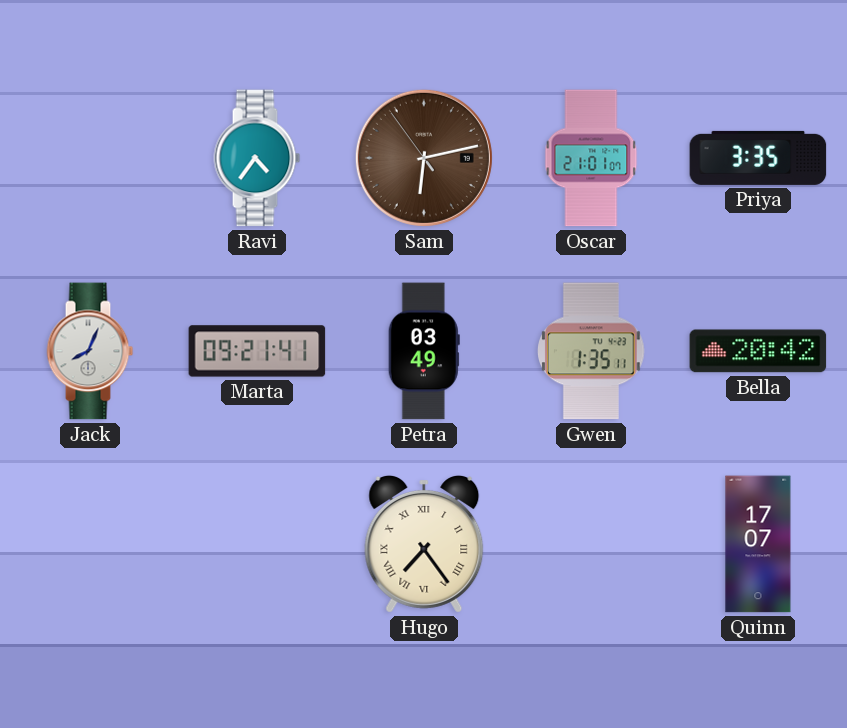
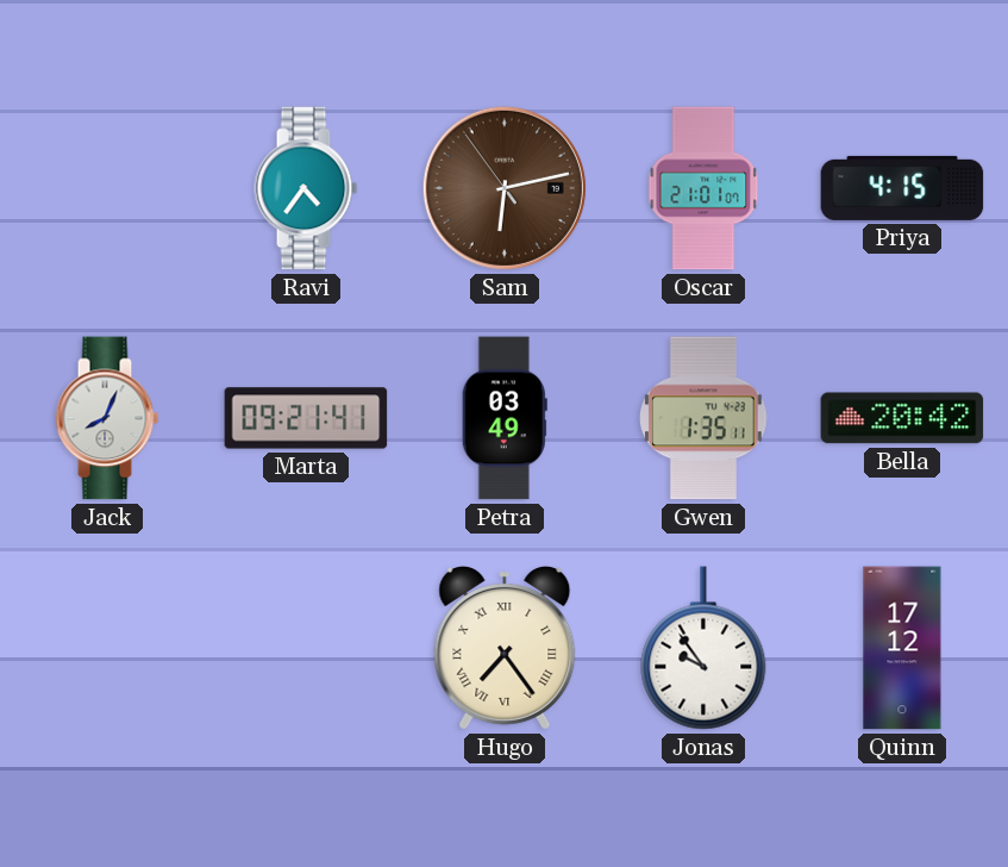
Priya: 3:35 -> 4:15
Jonas: none -> 9:54
Quinn: 17:07 -> 17:12
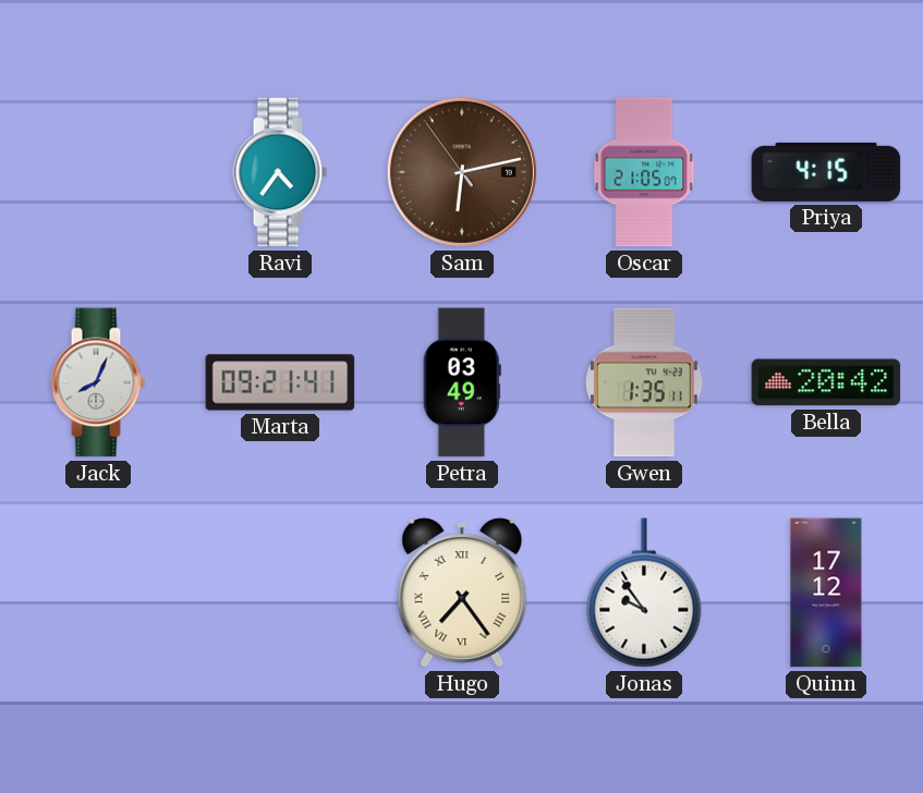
Oscar: 21:01 -> 21:05
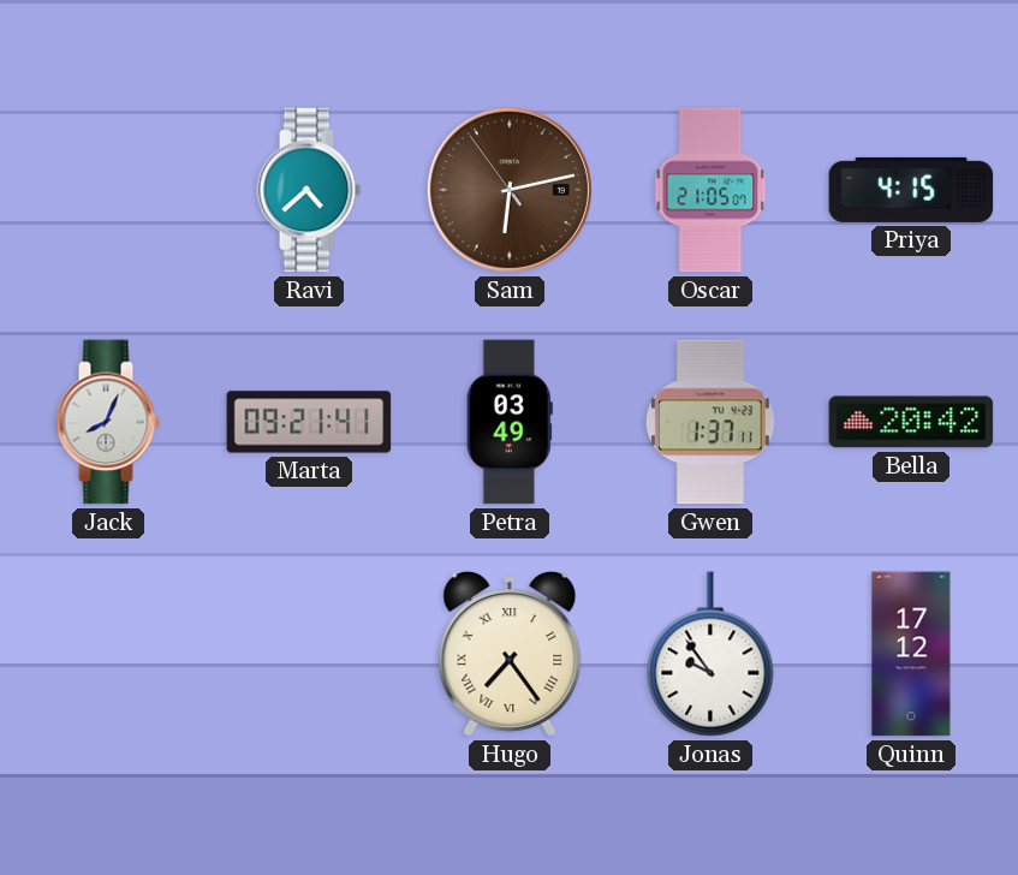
Ravi: 4:36 -> 4:38
Gwen: 1:35 -> 1:37
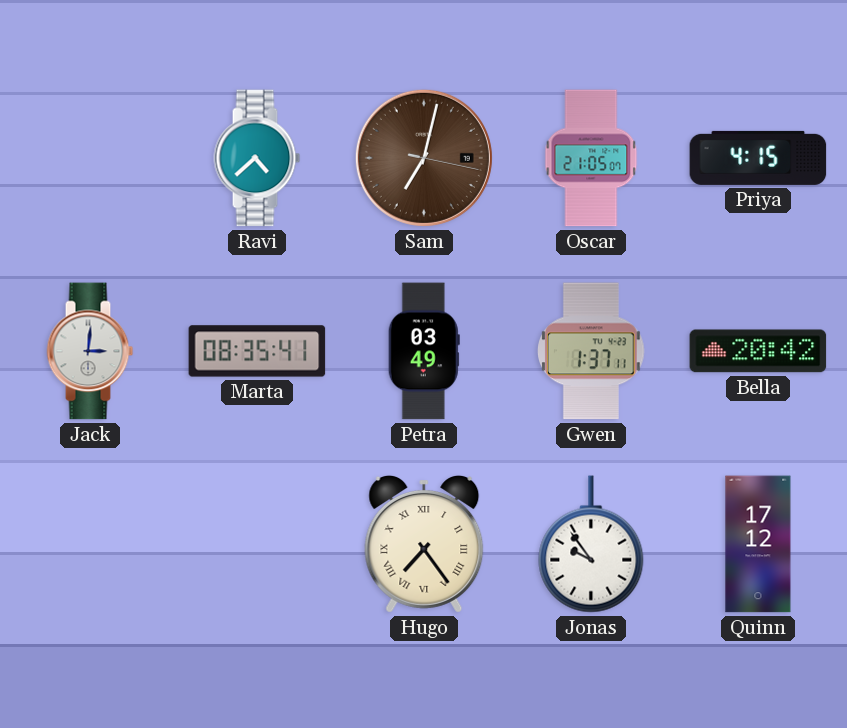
Sam: 6:12 -> 7:02
Jack: 8:04 -> 3:01
Marta: 09:21 -> 08:35
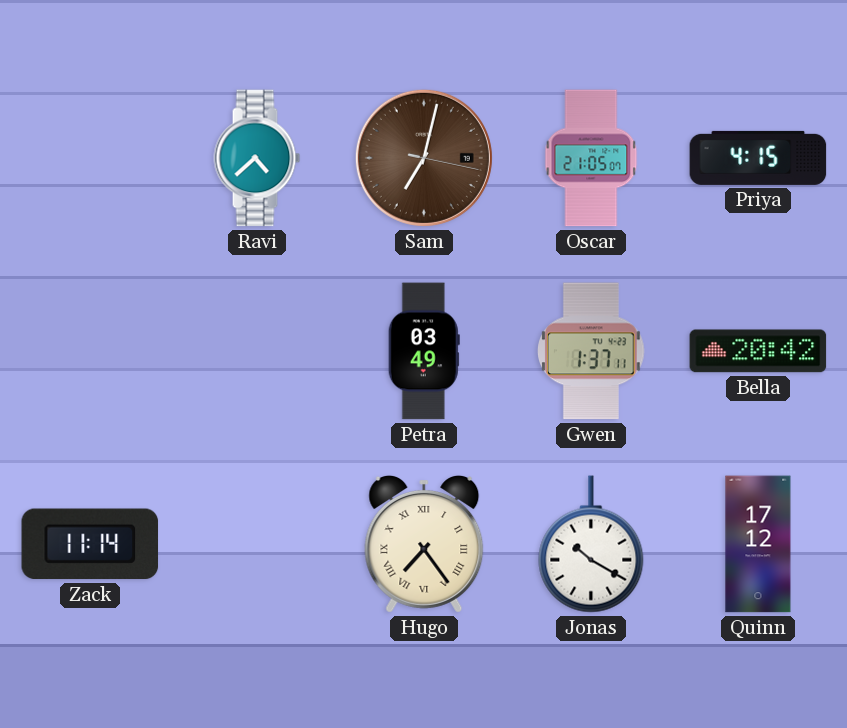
Jack: 3:01 -> none
Marta: 08:35 -> none
Zack: none -> 11:14
Jonas: 9:54 -> 10:20
